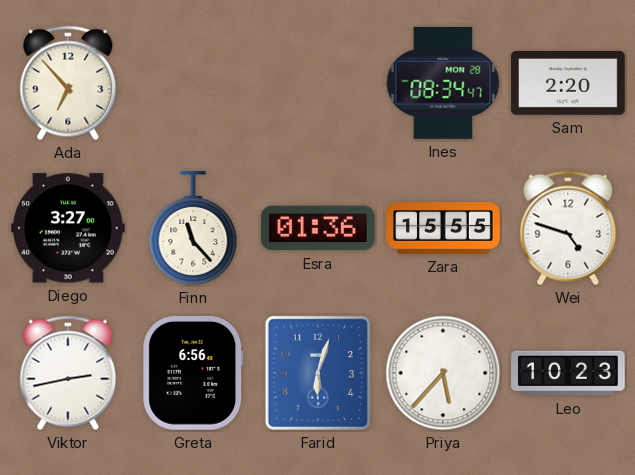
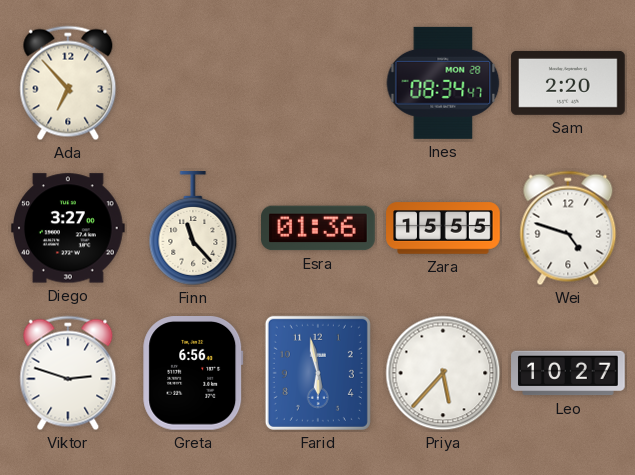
Viktor: 2:43 -> 2:48
Farid: 6:03 -> 5:58
Leo: 10:23 -> 10:27
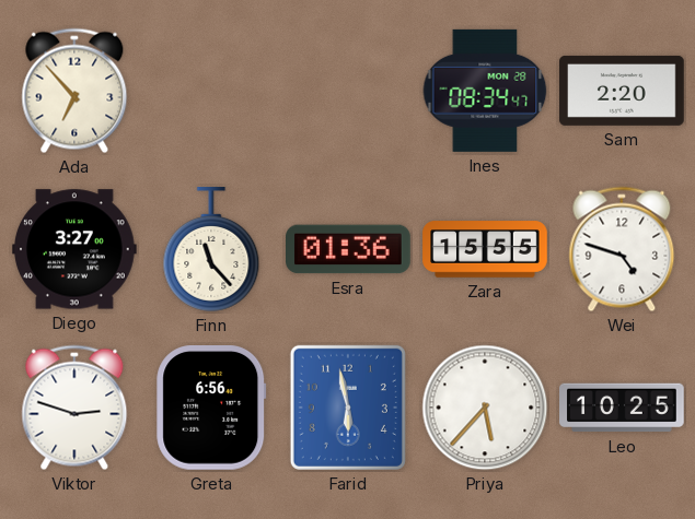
Leo: 10:27 -> 10:25
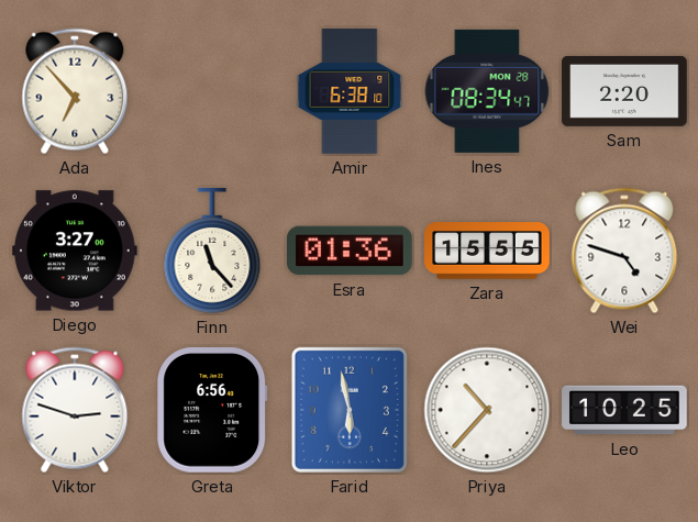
Amir: none -> 6:38
Priya: 5:37 -> 10:37
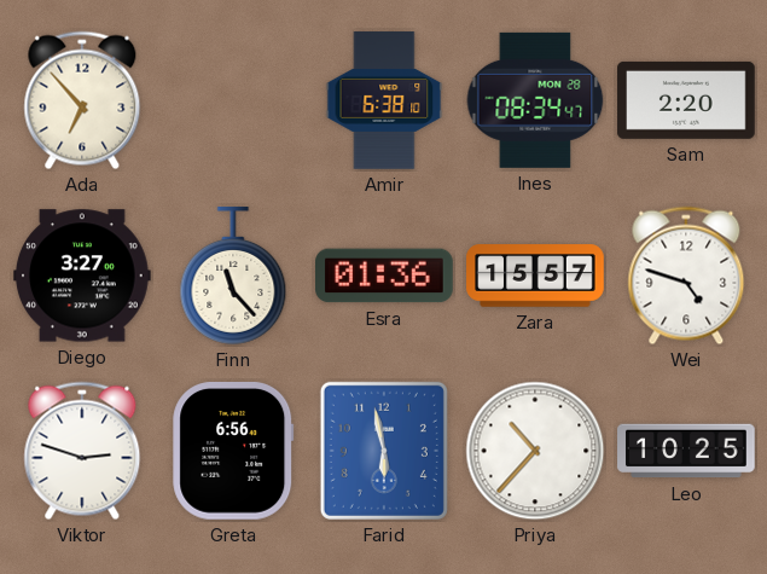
Zara: 15:55 -> 15:57
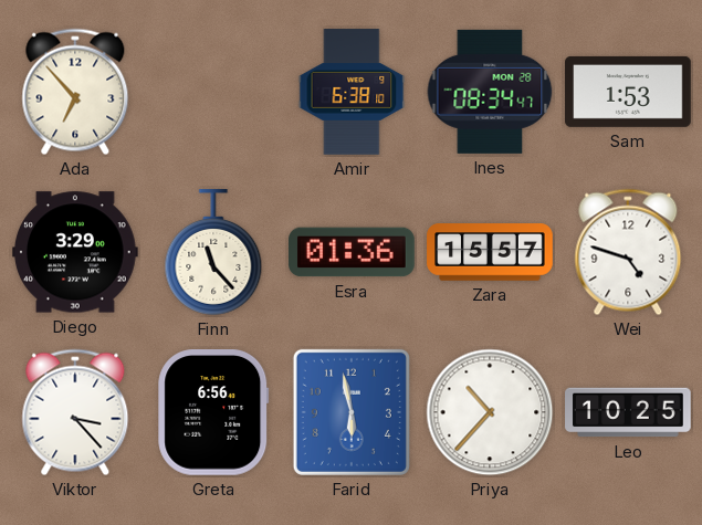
Sam: 2:20 -> 1:53
Diego: 3:27 -> 3:29
Viktor: 2:48 -> 3:23
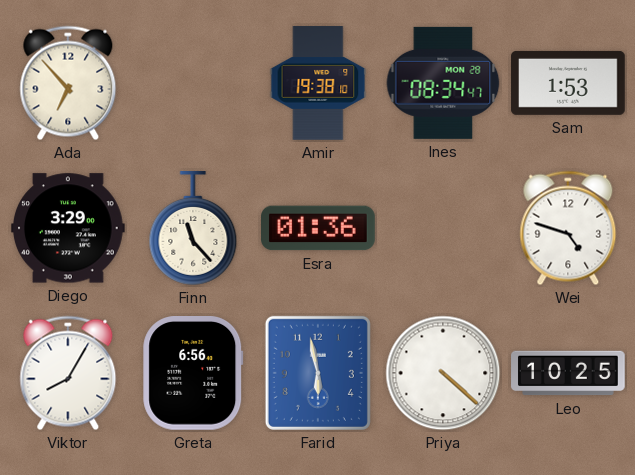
Amir: 6:38 -> 19:38
Zara: 15:57 -> none
Viktor: 3:23 -> 8:05
Priya: 10:37 -> 4:22
